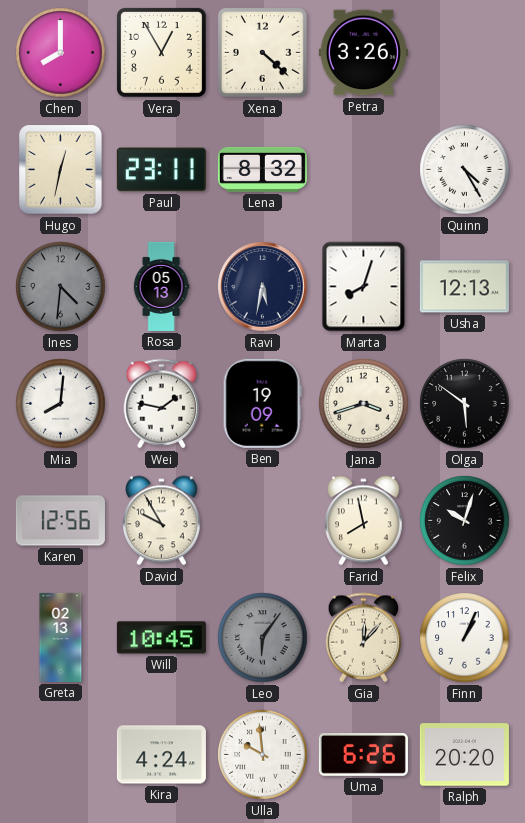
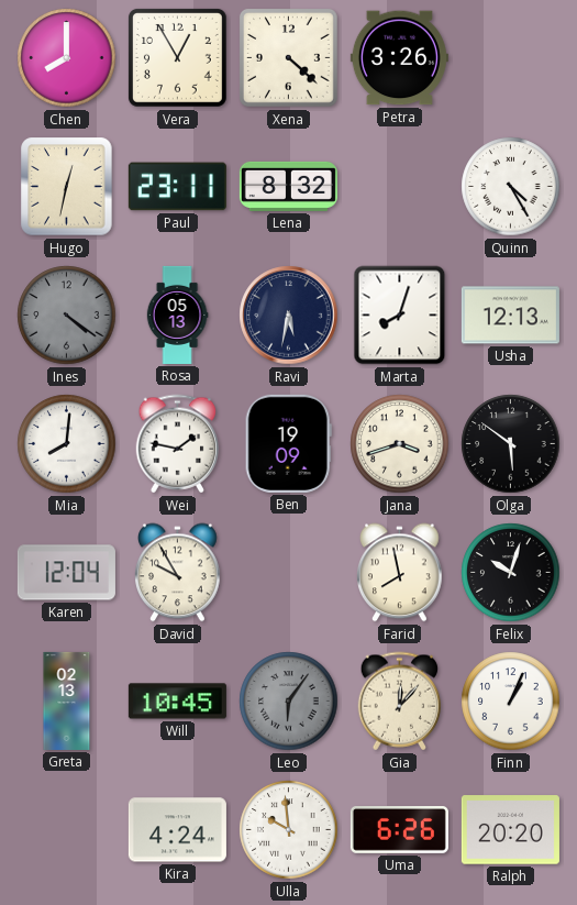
Ines: 4:31 -> 4:21
Karen: 12:56 -> 12:04
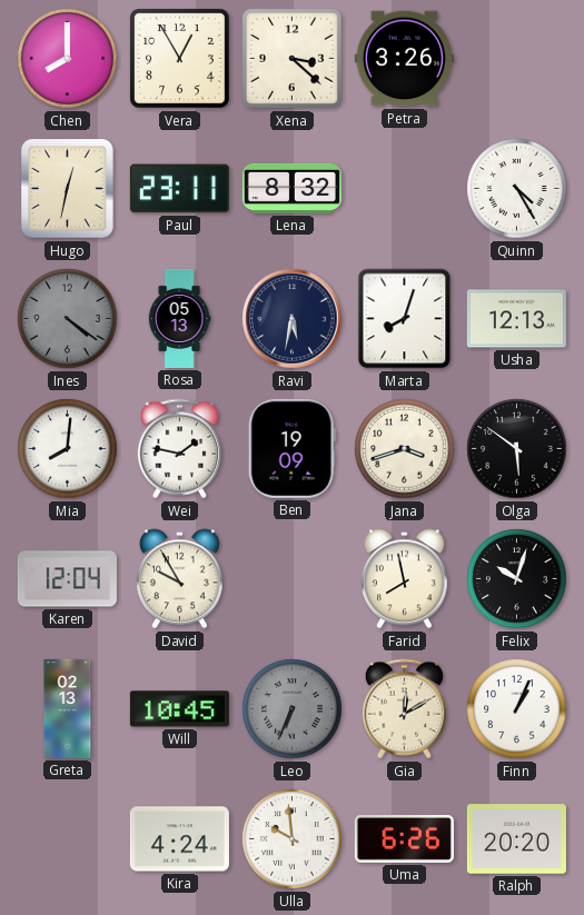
Xena: 4:22 -> 3:22
Leo: 6:06 -> 6:34
Gia: 12:07 -> 12:10
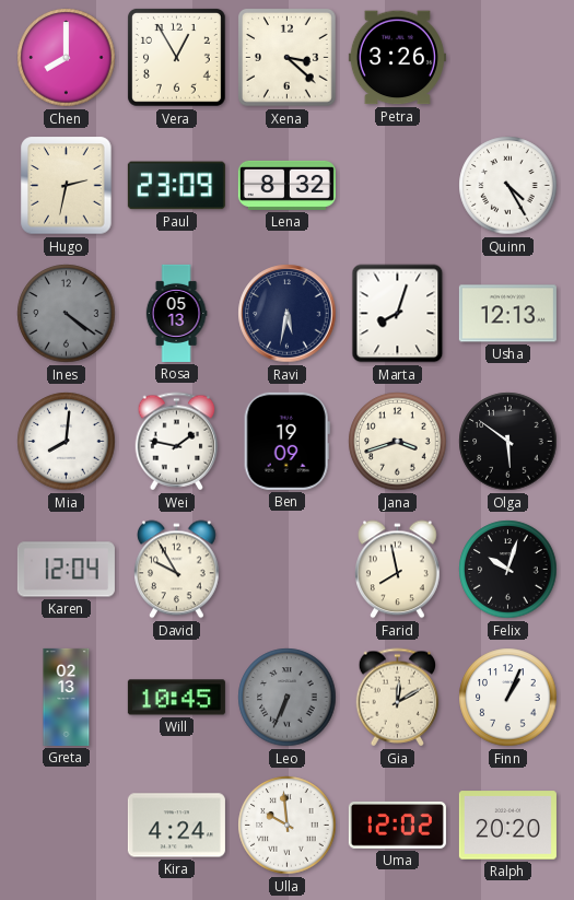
Hugo: 12:32 -> 2:32
Paul: 23:11 -> 23:09
Uma: 6:26 -> 12:02
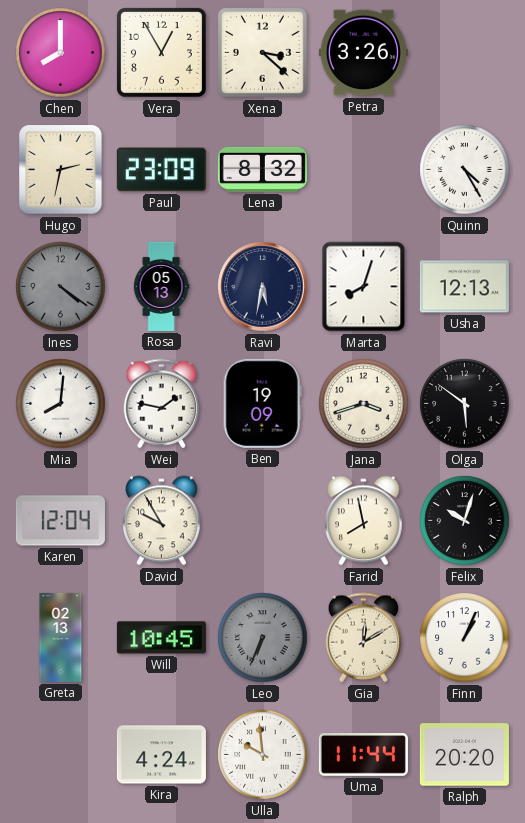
Uma: 12:02 -> 11:44
